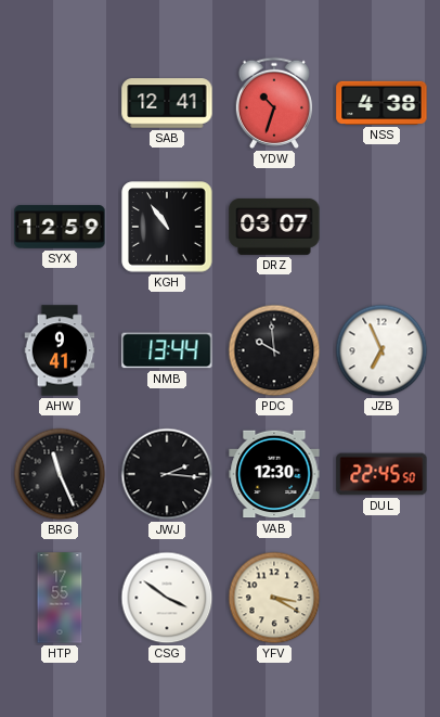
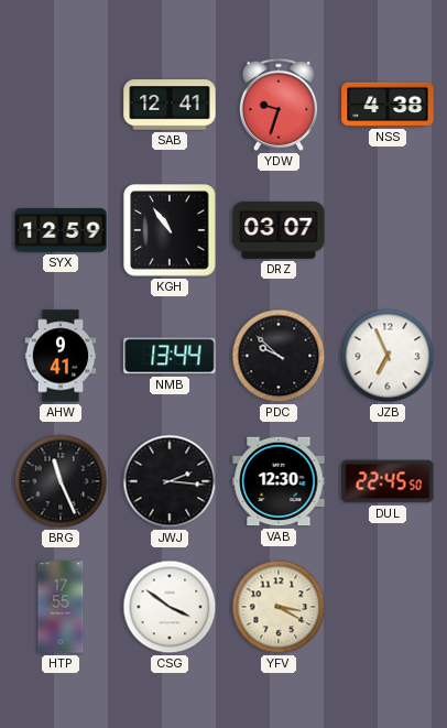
YDW: 10:33 -> 9:33
PDC: 9:59 -> 9:52
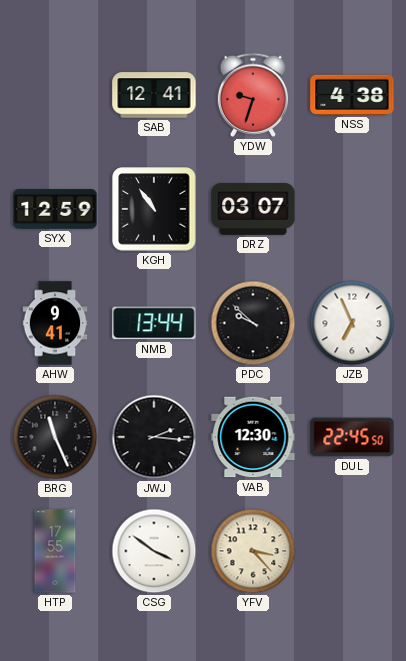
YFV: 3:20 -> 3:23
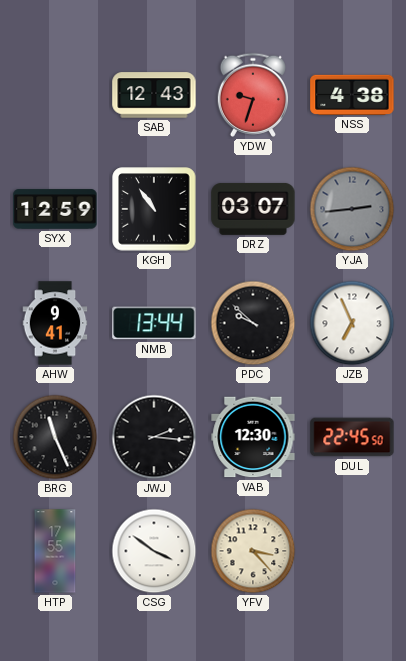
SAB: 12:41 -> 12:43
YJA: none -> 2:44
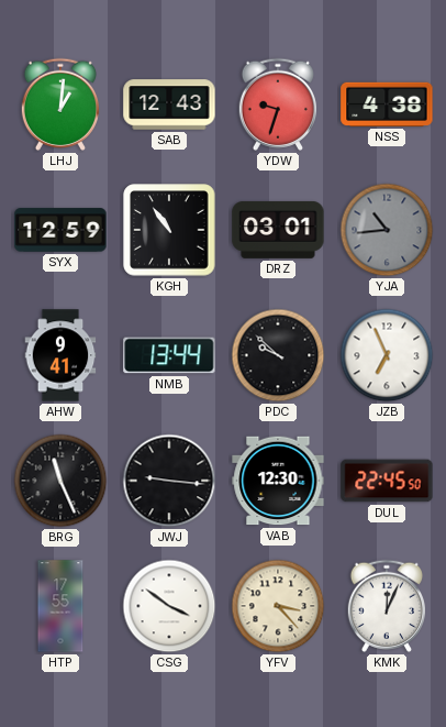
LHJ: none -> 1:01
DRZ: 03:07 -> 03:01
YJA: 2:44 -> 10:44
JWJ: 2:16 -> 9:16
KMK: none -> 12:04
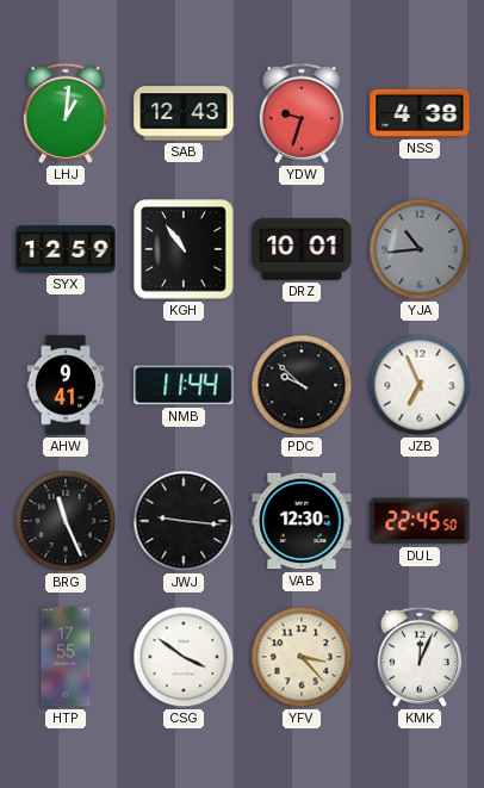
DRZ: 03:01 -> 10:01
NMB: 13:44 -> 11:44
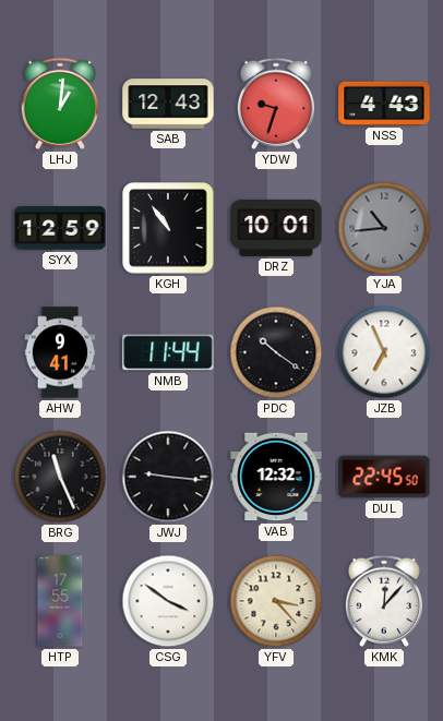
NSS: 4:38 -> 4:43
PDC: 9:52 -> 10:21
VAB: 12:30 -> 12:32
KMK: 12:04 -> 12:07
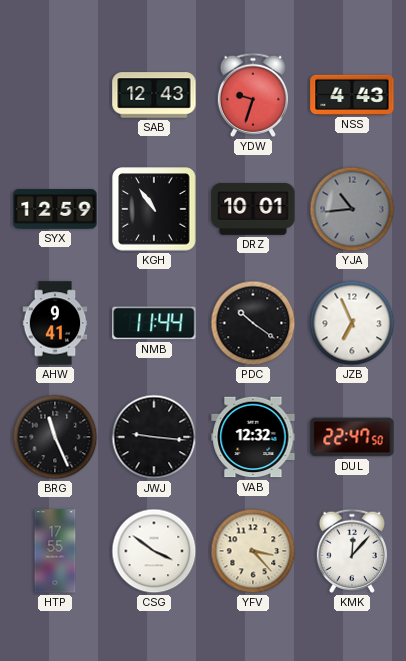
LHJ: 1:01 -> none
DUL: 22:45 -> 22:47
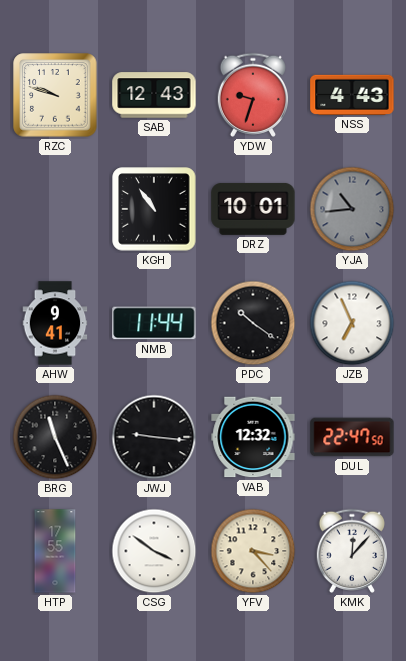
RZC: none -> 9:48
SYX: 12:59 -> none
